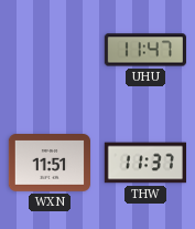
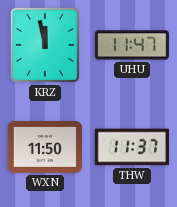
KRZ: none -> 11:58
WXN: 11:51 -> 11:50
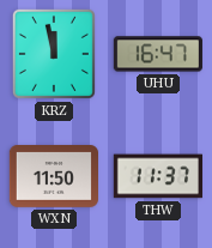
UHU: 11:47 -> 16:47
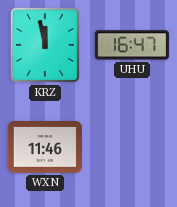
WXN: 11:50 -> 11:46
THW: 11:37 -> none
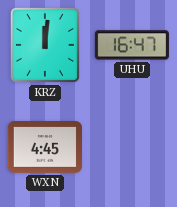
KRZ: 11:58 -> 12:01
WXN: 11:46 -> 4:45
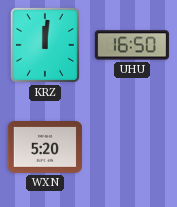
UHU: 16:47 -> 16:50
WXN: 4:45 -> 5:20
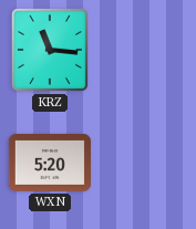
KRZ: 12:01 -> 11:16
UHU: 16:50 -> none
